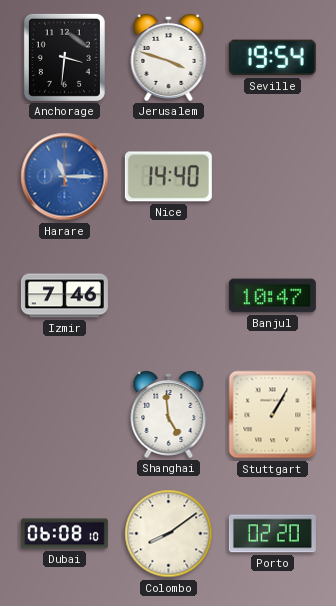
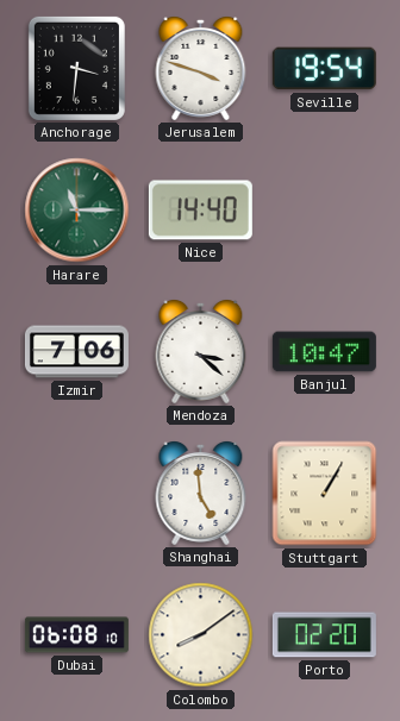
Harare dial: blue -> green
Izmir: 7:46 -> 7:06
Mendoza: none -> 3:22
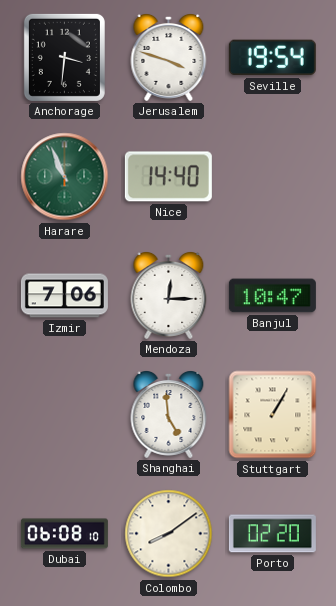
Harare: 11:15 -> 10:56
Mendoza: 3:22 -> 12:15
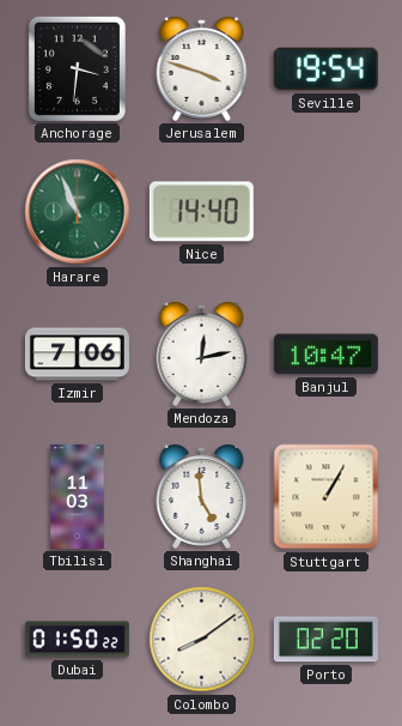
Mendoza: 12:15 -> 12:13
Tbilisi: none -> 11:03
Dubai: 06:08 -> 01:50
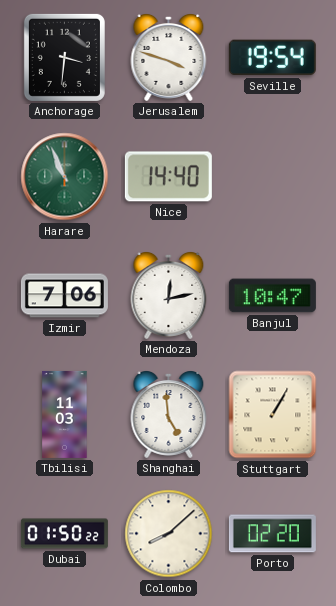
Colombo: 8:09 -> 8:08
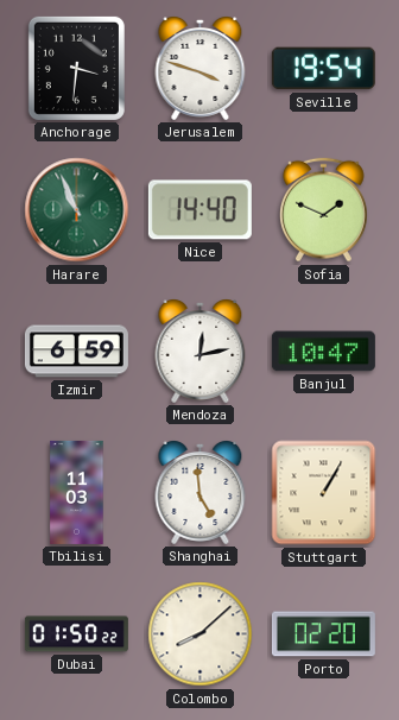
Sofia: none -> 1:49
Izmir: 7:06 -> 6:59
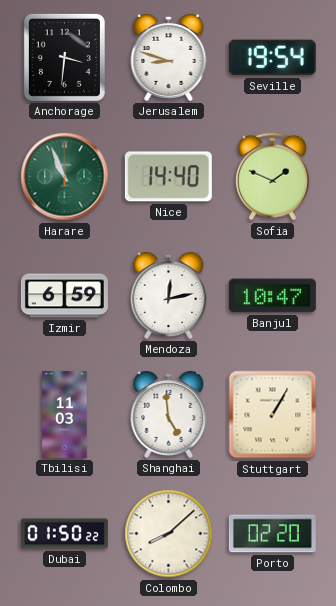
Jerusalem: 3:48 -> 8:48
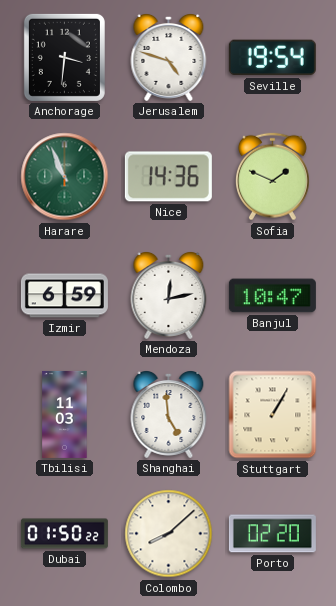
Jerusalem: 8:48 -> 4:48
Nice: 14:40 -> 14:36
